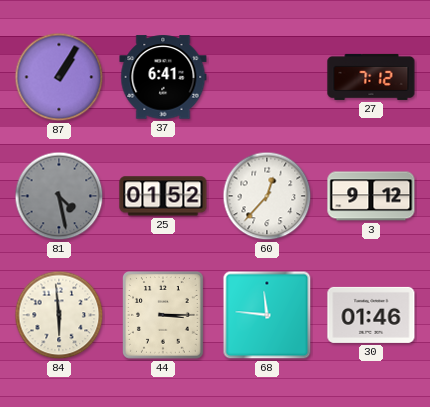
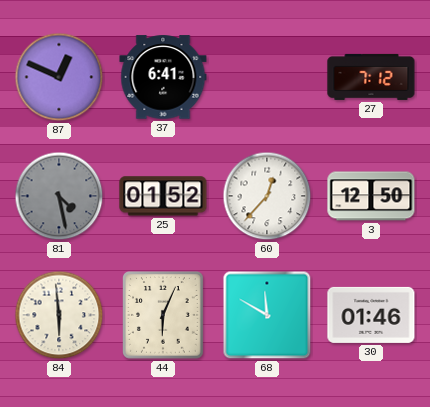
87: 1:05 -> 12:49
3: 9:12 -> 12:50
44: 3:15 -> 6:04
68: 11:46 -> 11:50
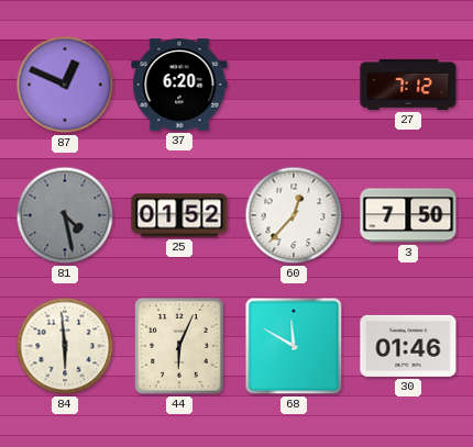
37: 6:41 -> 6:20
3: 12:50 -> 7:50
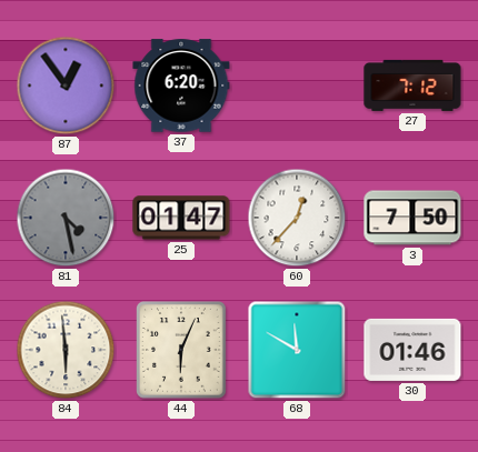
87: 12:49 -> 12:54
25: 01:52 -> 01:47
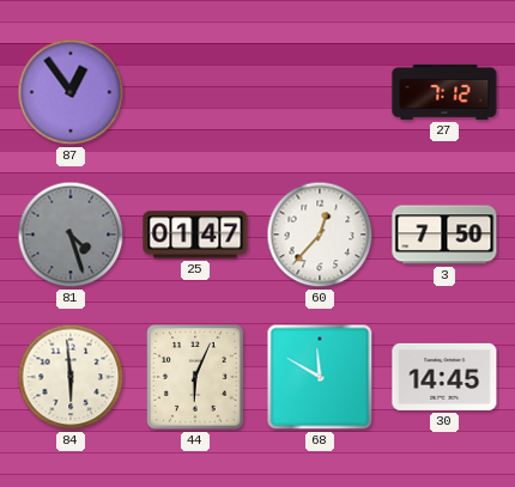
37: 6:20 -> none
81: 4:28 -> 4:27
30: 01:46 -> 14:45
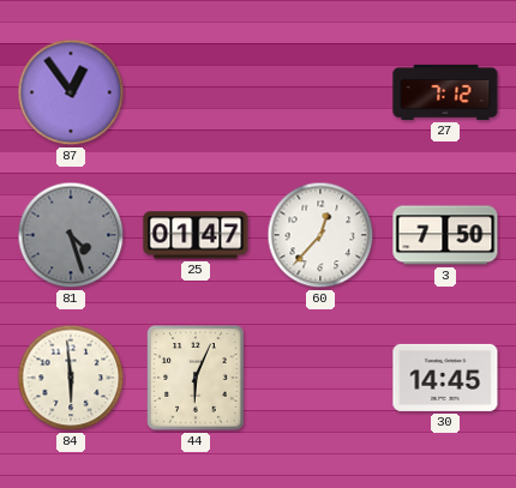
68: 11:50 -> none
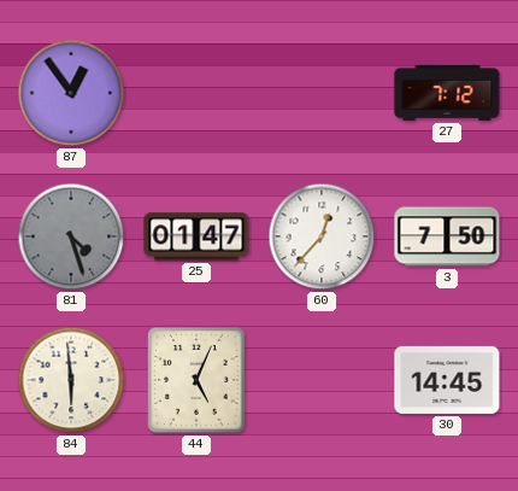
44: 6:04 -> 5:04
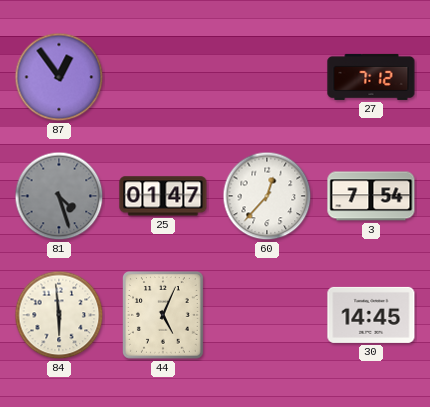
3: 7:50 -> 7:54
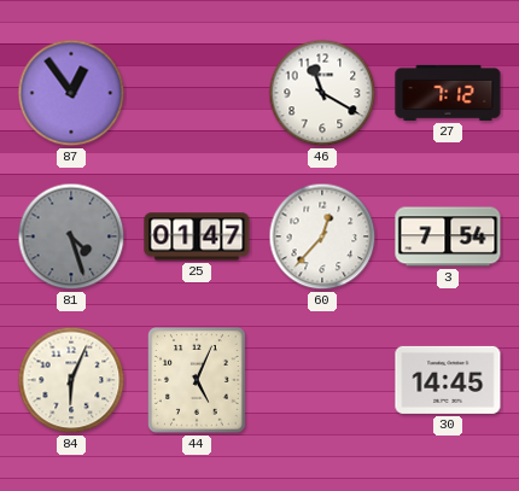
46: none -> 11:20
84: 5:59 -> 6:04
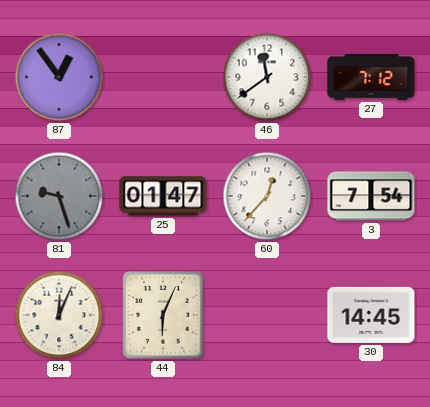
46: 11:20 -> 11:39
81: 4:27 -> 9:27
84: 6:04 -> 12:04
44: 5:04 -> 6:04
